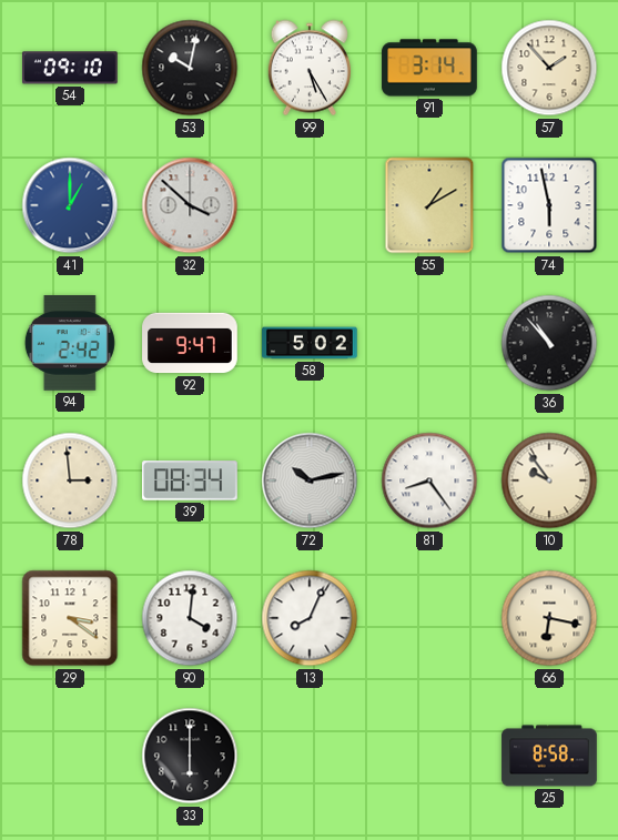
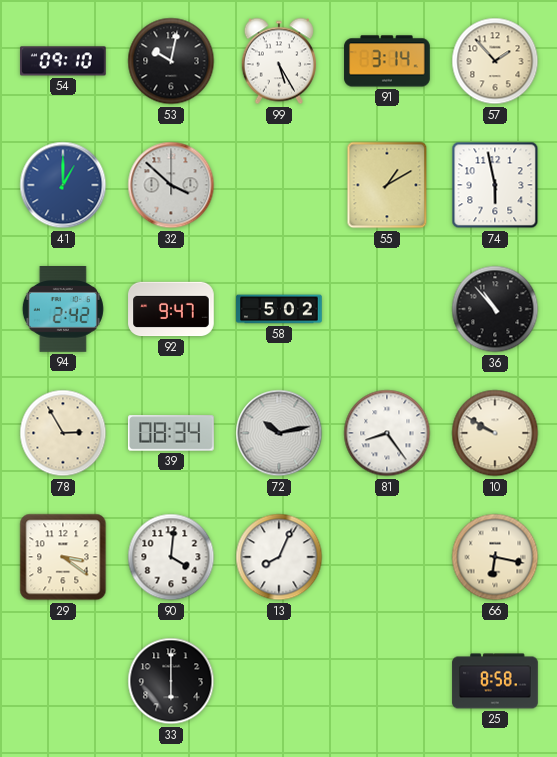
78: 2:59 -> 2:55
10: 9:54 -> 9:50
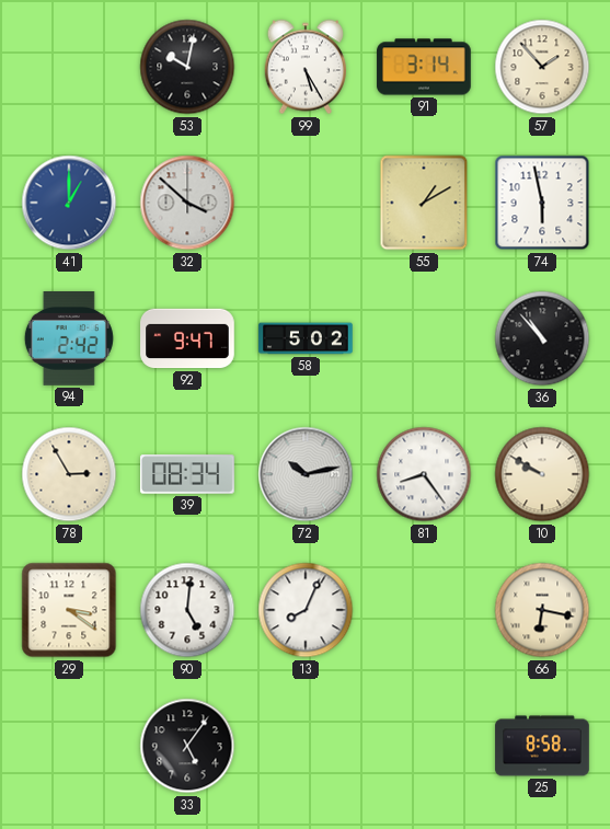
54: 09:10 -> none
90: 4:01 -> 5:01
33: 6:00 -> 5:06
